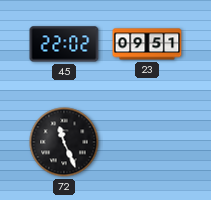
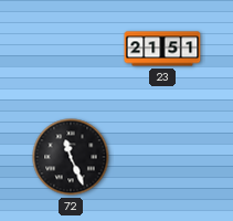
45: 22:02 -> none
23: 09:51 -> 21:51
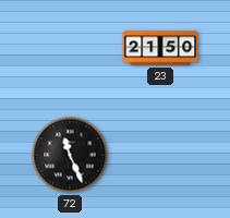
23: 21:51 -> 21:50
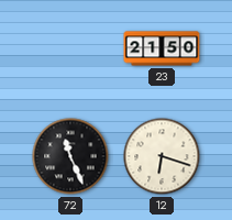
12: none -> 6:18
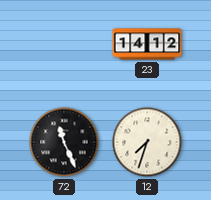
23: 21:50 -> 14:12
12: 6:18 -> 7:33
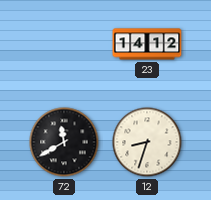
72: 11:26 -> 11:40
12: 7:33 -> 8:33
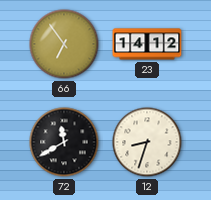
66: none -> 6:54
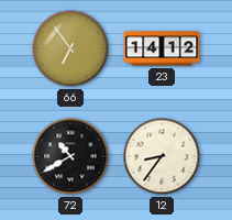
72: 11:40 -> 10:40
12: 8:33 -> 8:36
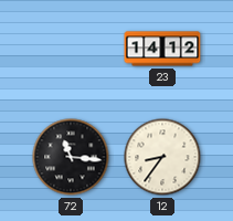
66: 6:54 -> none
72: 10:40 -> 11:16
